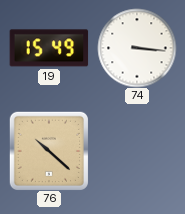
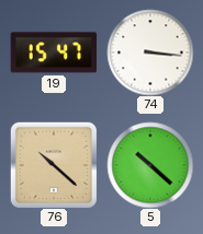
19: 15:49 -> 15:47
5: none -> 10:22
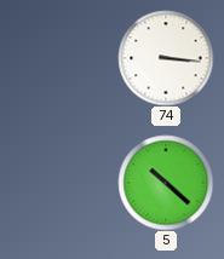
19: 15:47 -> none
76: 10:22 -> none
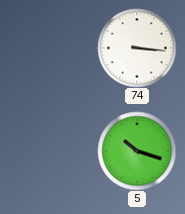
5: 10:22 -> 10:18
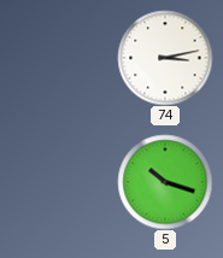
74: 3:16 -> 3:13
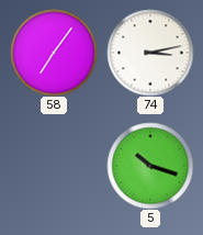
58: none -> 7:06
